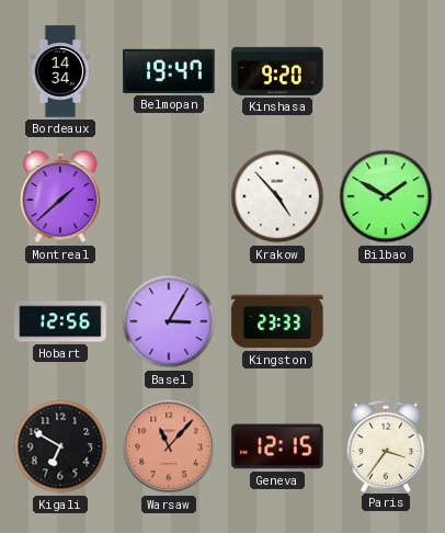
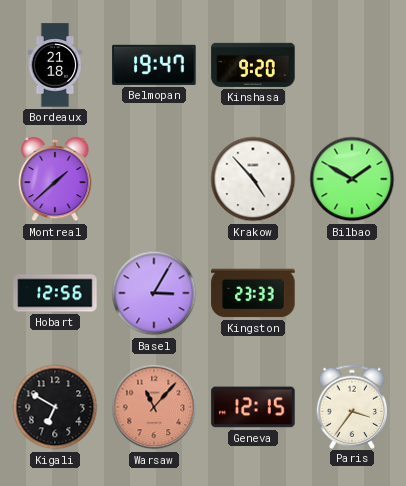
Bordeaux: 14:34 -> 21:18
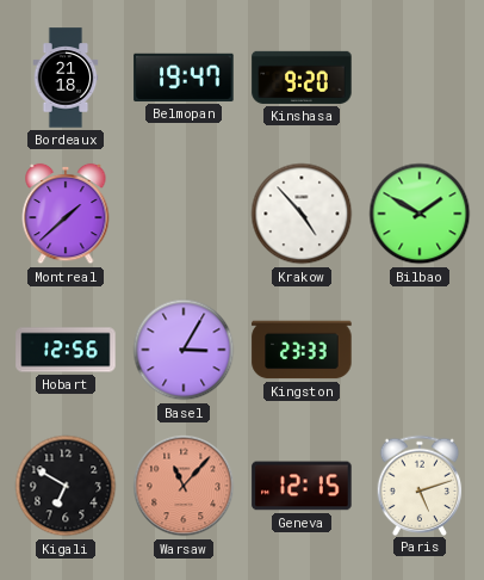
Paris: 3:36 -> 5:12
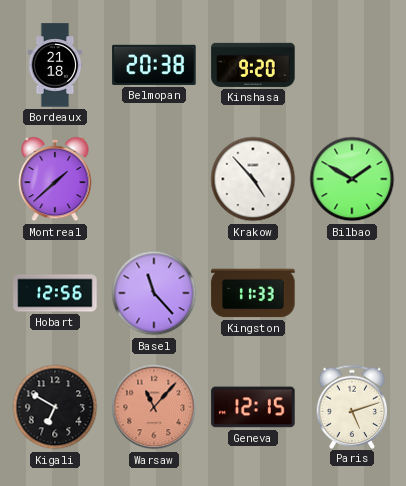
Belmopan: 19:47 -> 20:38
Basel: 3:05 -> 11:23
Kingston: 23:33 -> 11:33
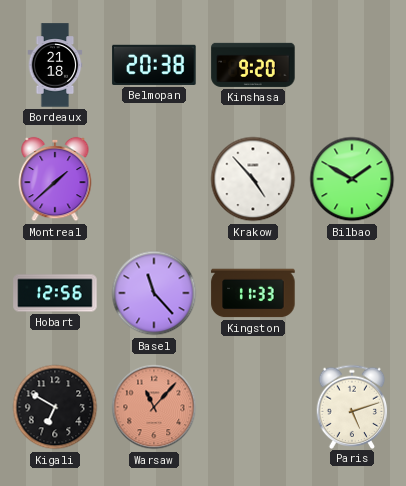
Geneva: 12:15 -> none
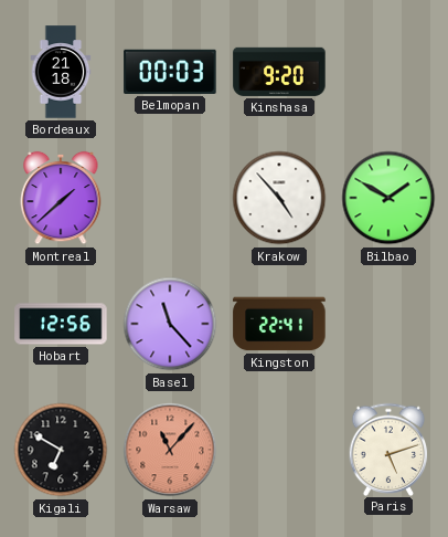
Belmopan: 20:38 -> 00:03
Kingston: 11:33 -> 22:41
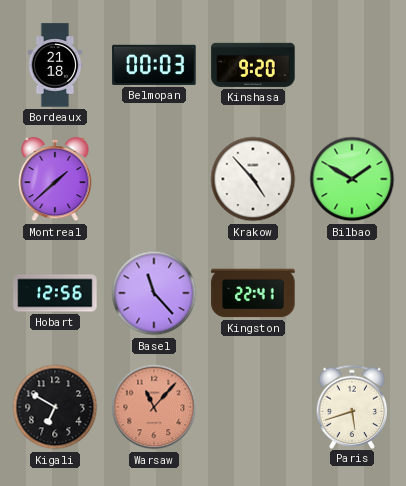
Paris: 5:12 -> 5:42
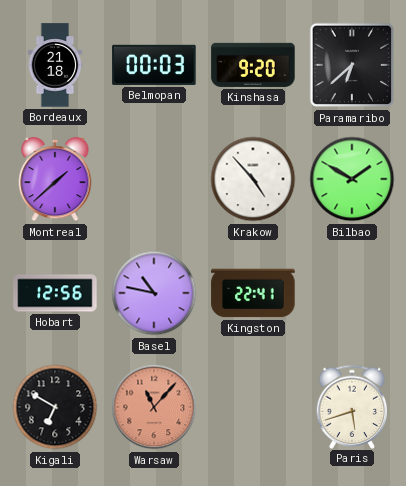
Paramaribo: none -> 6:38
Basel: 11:23 -> 10:47
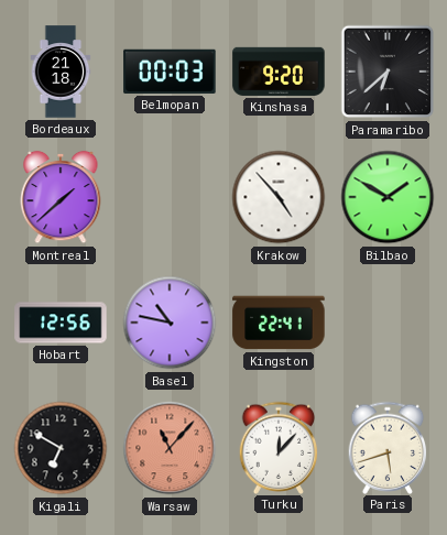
Turku: none -> 12:07
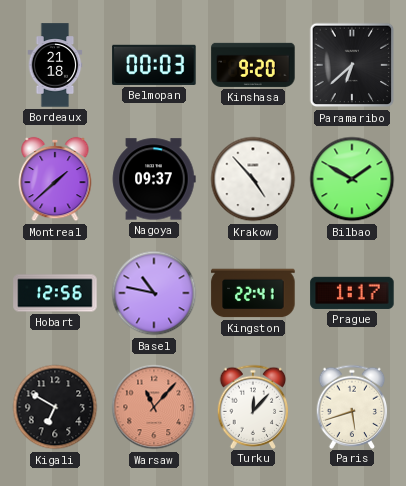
Nagoya: none -> 09:37
Prague: none -> 1:17
